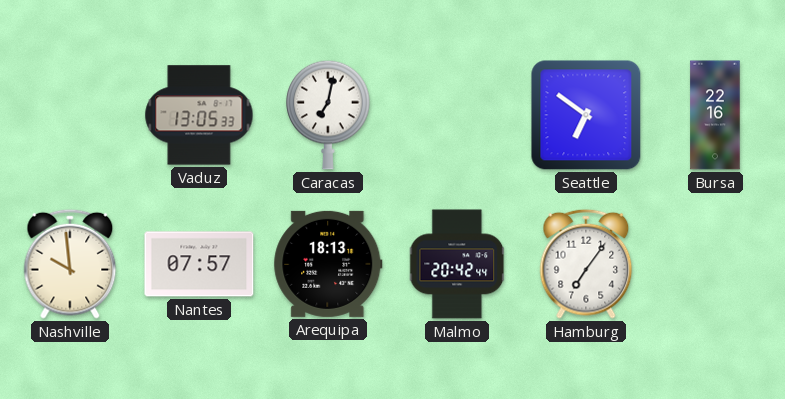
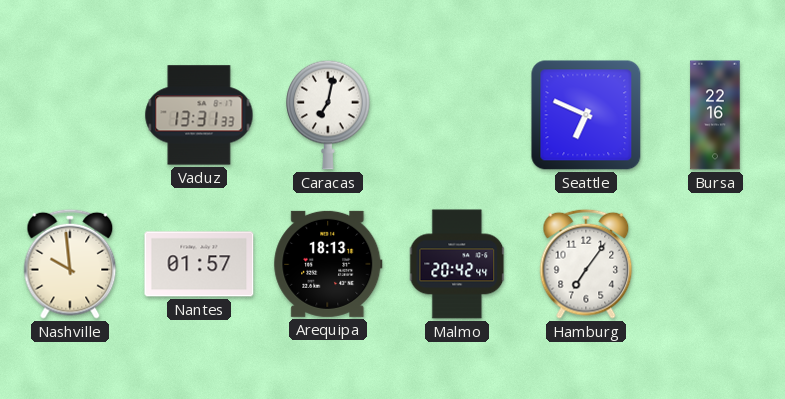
Vaduz: 13:05 -> 13:31
Seattle: 6:51 -> 6:49
Nantes: 07:57 -> 01:57
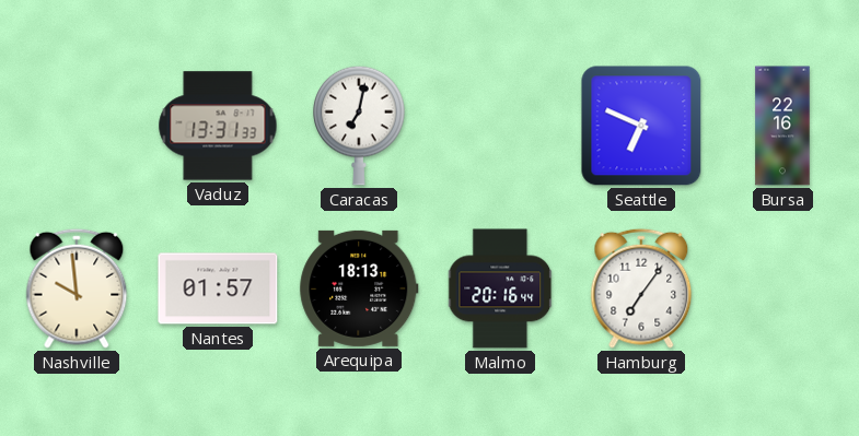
Malmo: 20:42 -> 20:16
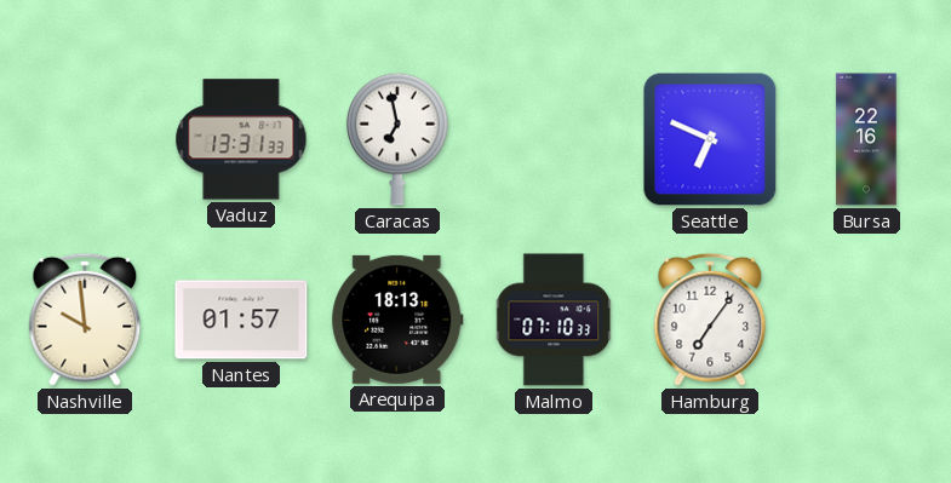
Caracas: 7:02 -> 6:58
Malmo: 20:16 -> 07:10
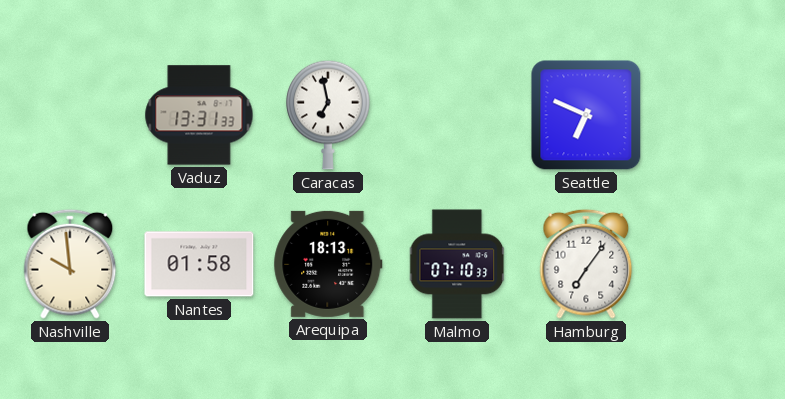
Bursa: 22:16 -> none
Nantes: 01:57 -> 01:58
